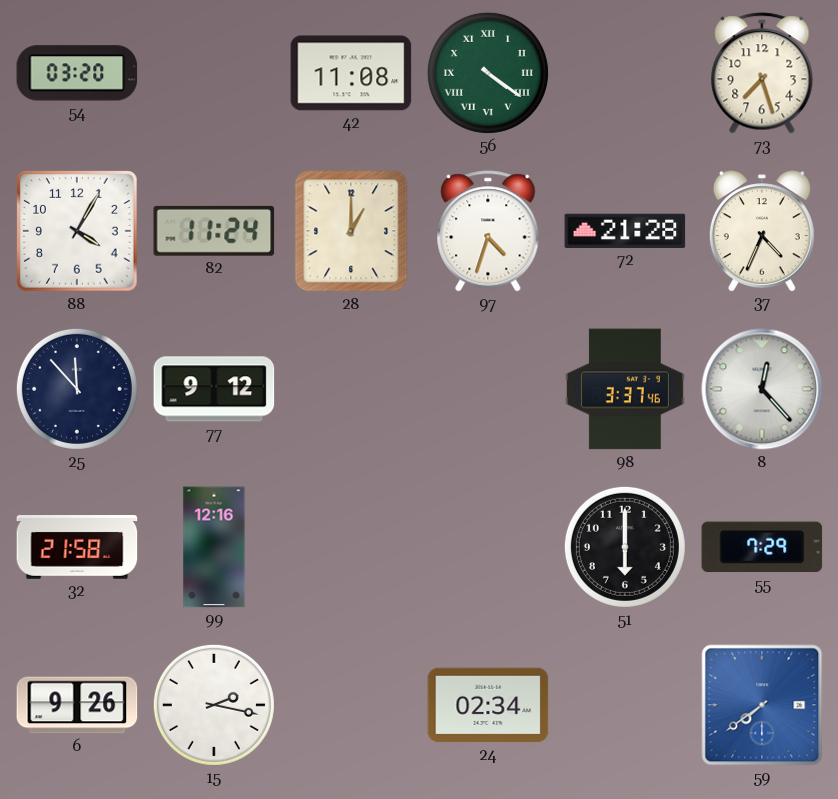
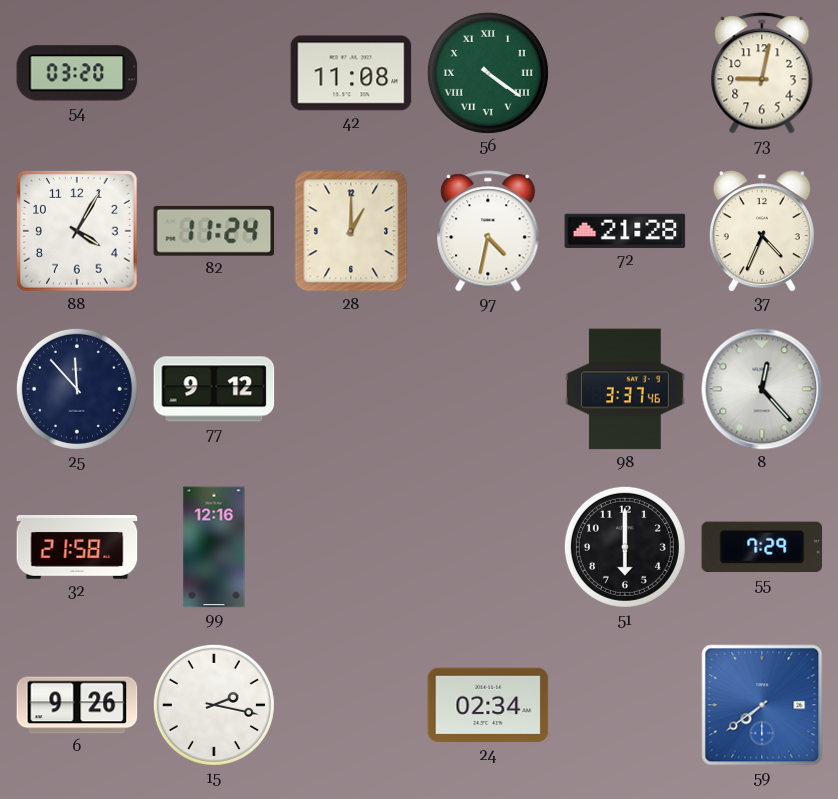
73: 7:27 -> 9:02
97: 4:33 -> 4:32
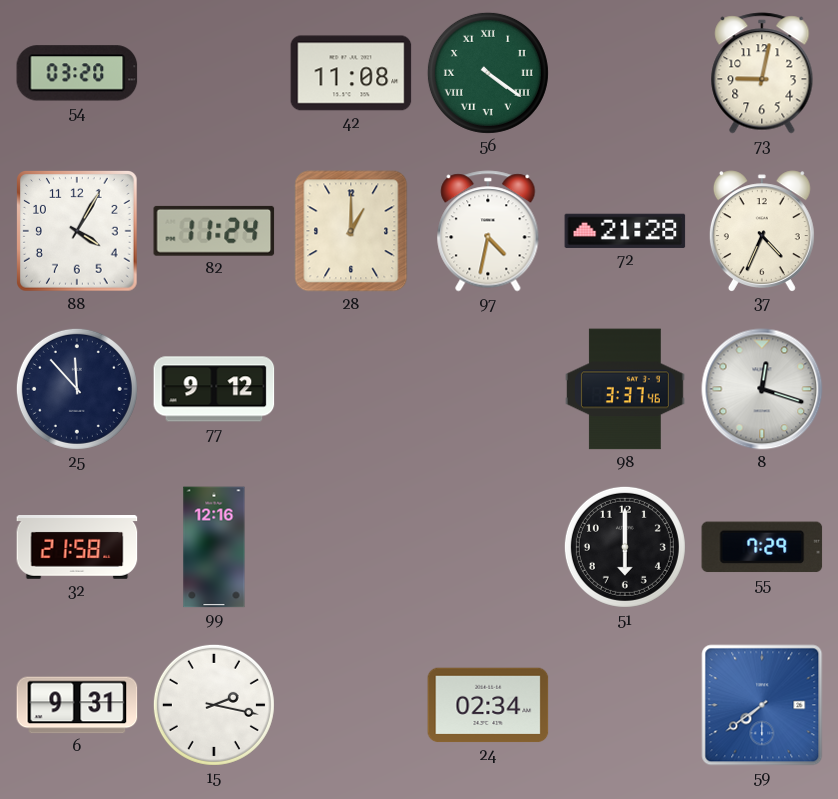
8: 12:23 -> 12:18
6: 9:26 -> 9:31
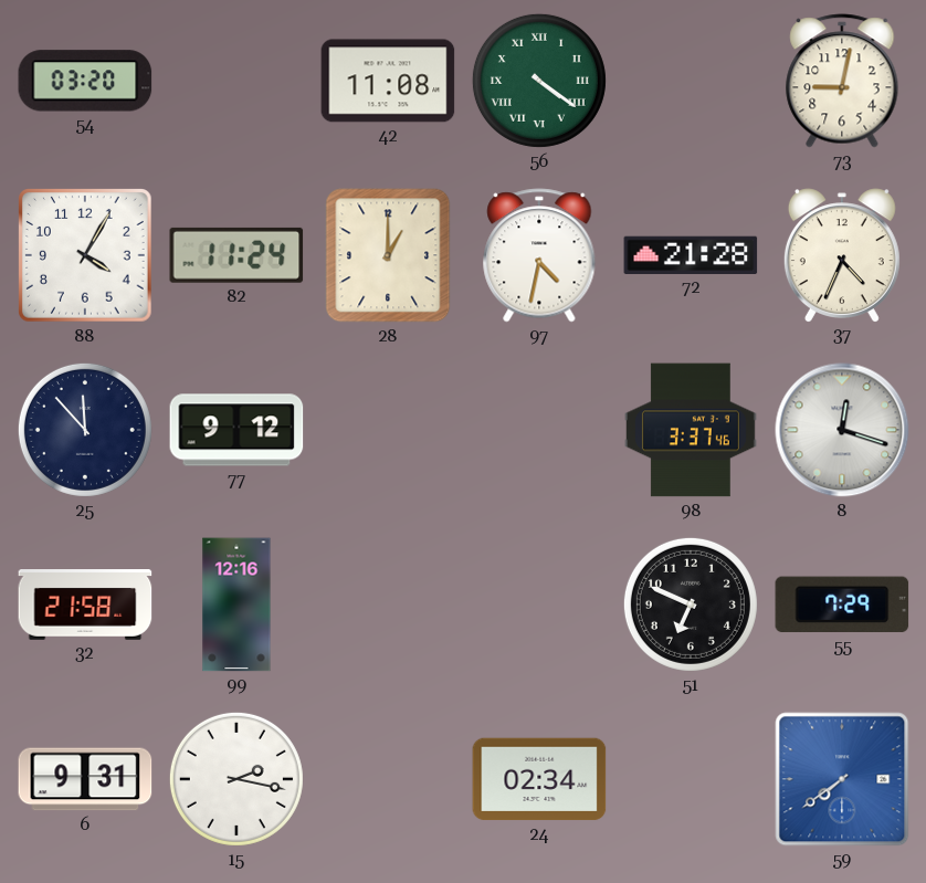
51: 6:00 -> 6:49
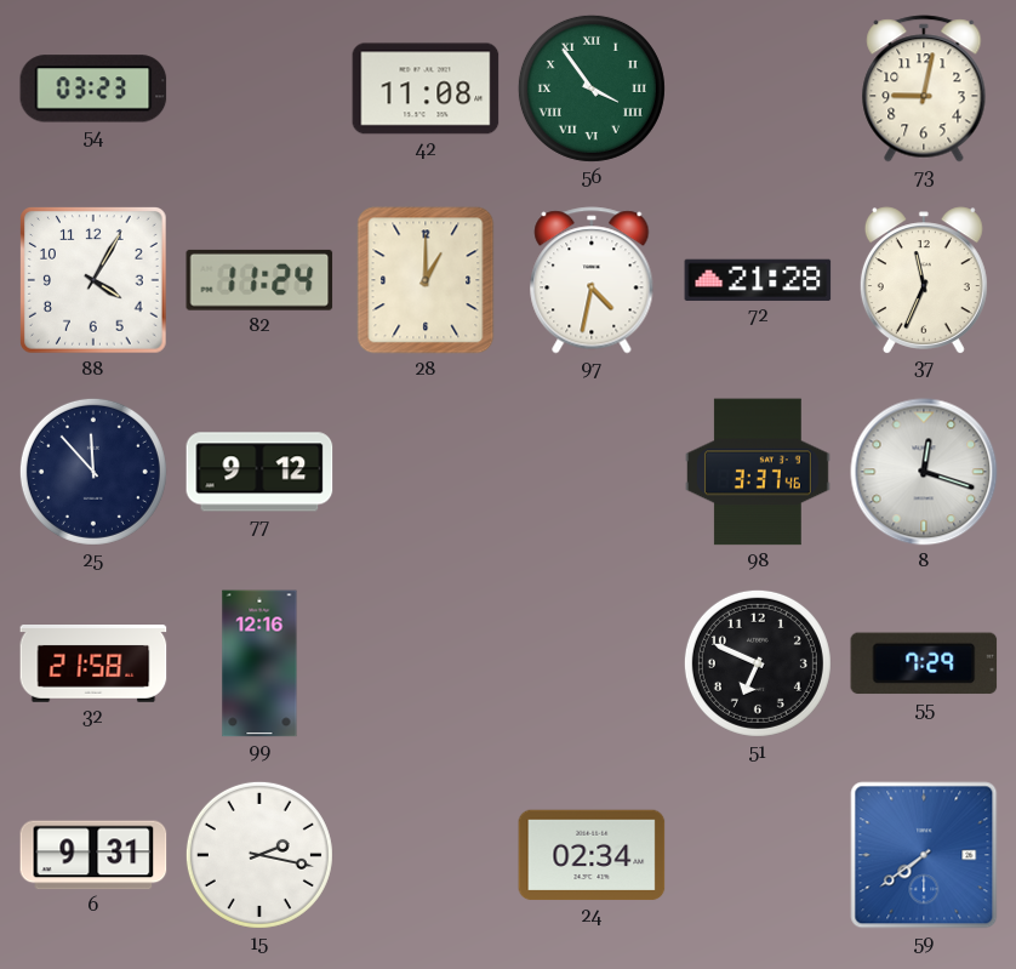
54: 03:20 -> 03:23
56: 4:21 -> 3:54
37: 4:34 -> 11:34
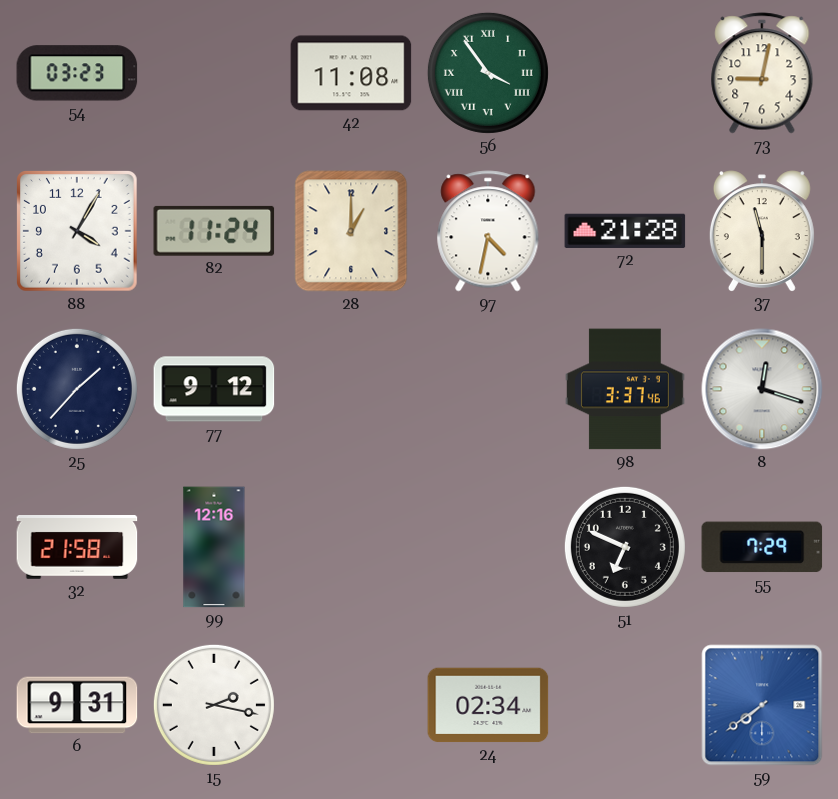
37: 11:34 -> 11:30
25: 11:53 -> 1:37
